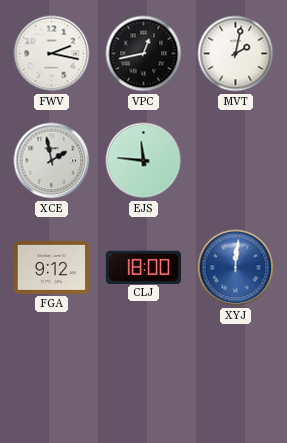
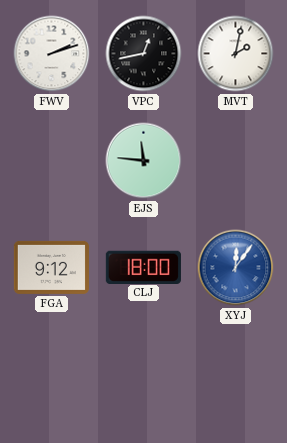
FWV: 2:17 -> 2:12
XCE: 1:58 -> none
XYJ: 12:01 -> 12:06
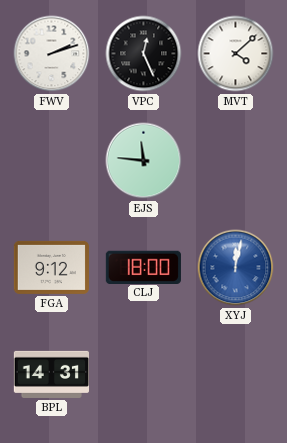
VPC: 12:43 -> 12:26
MVT: 2:02 -> 4:08
XYJ: 12:06 -> 12:02
BPL: none -> 14:31
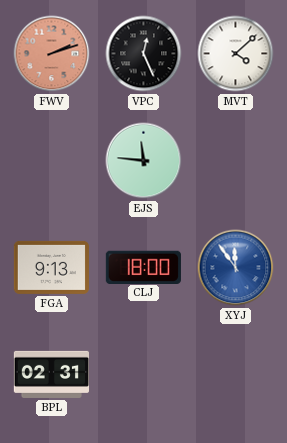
FWV dial: white -> salmon
FGA: 9:12 -> 9:13
XYJ: 12:02 -> 11:54
BPL: 14:31 -> 02:31
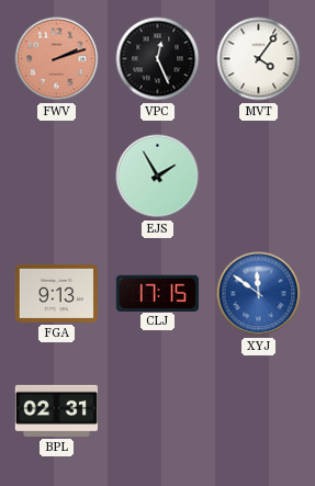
MVT: 4:08 -> 4:06
EJS: 11:46 -> 1:55
CLJ: 18:00 -> 17:15
XYJ: 11:54 -> 11:51
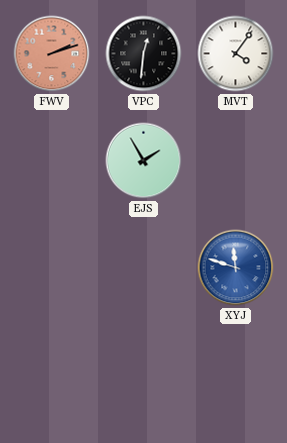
VPC: 12:26 -> 12:31
FGA: 9:13 -> none
CLJ: 17:15 -> none
XYJ: 11:51 -> 11:48
BPL: 02:31 -> none
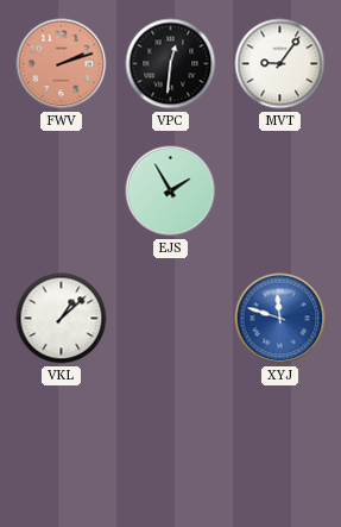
MVT: 4:06 -> 9:06
VKL: none -> 1:08
